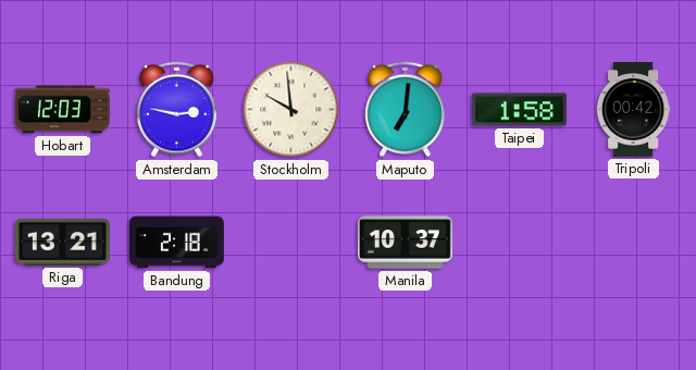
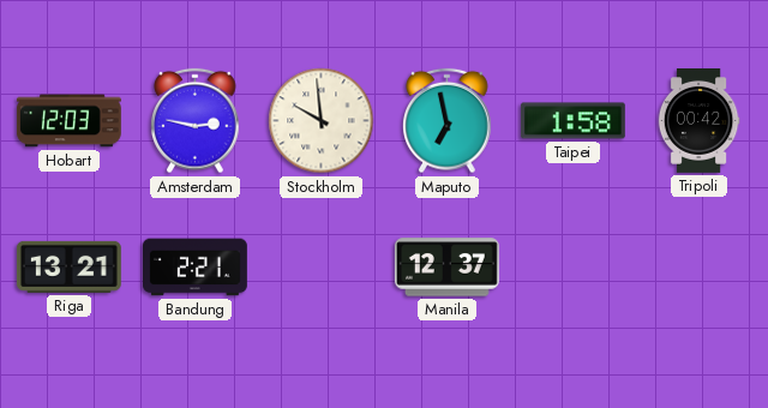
Maputo: 7:01 -> 6:58
Bandung: 2:18 -> 2:21
Manila: 10:37 -> 12:37
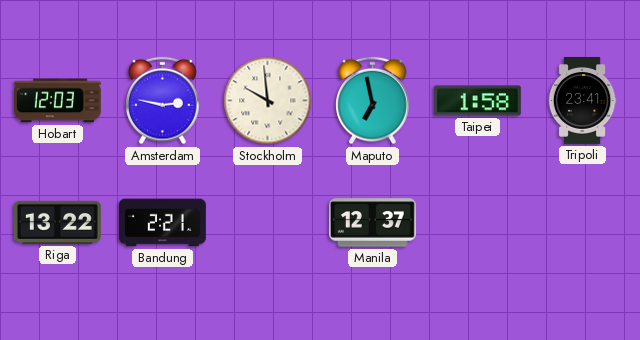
Tripoli: 00:42 -> 23:41
Riga: 13:21 -> 13:22
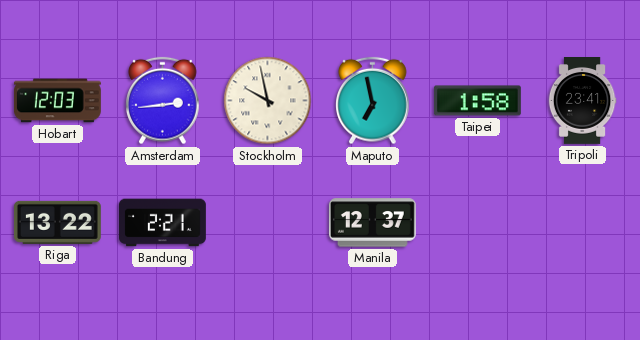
Amsterdam: 2:47 -> 2:44
Stockholm: 9:59 -> 9:58
